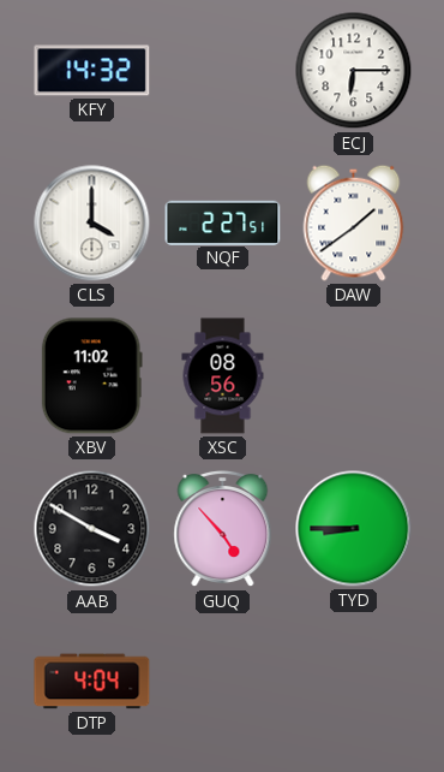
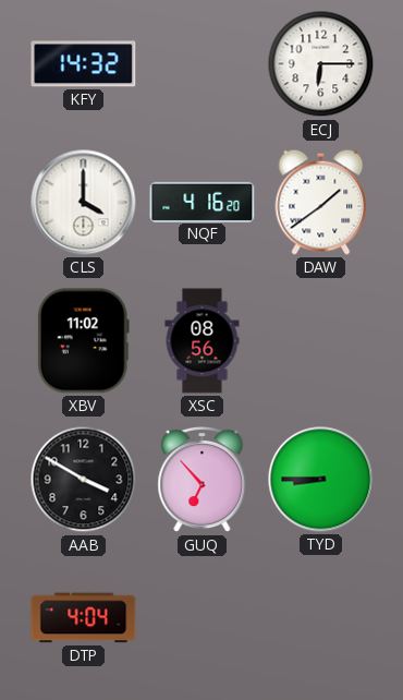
NQF: 2:27 -> 4:16
GUQ: 4:53 -> 6:53
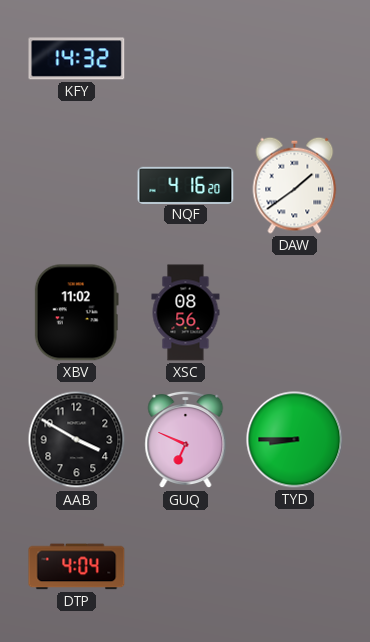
ECJ: 6:15 -> none
CLS: 4:00 -> none
GUQ: 6:53 -> 6:49
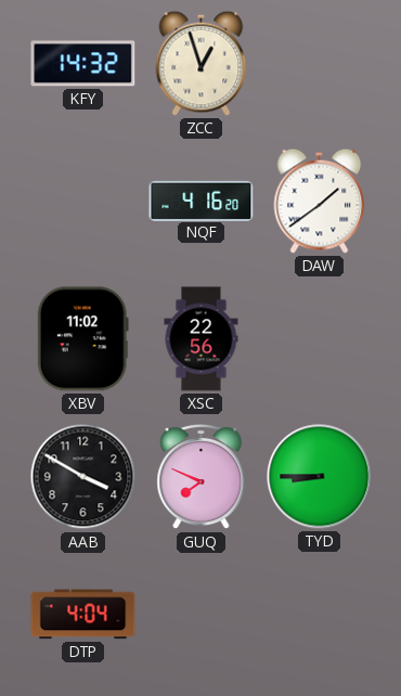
ZCC: none -> 12:57
XSC: 08:56 -> 22:56
GUQ: 6:49 -> 7:49
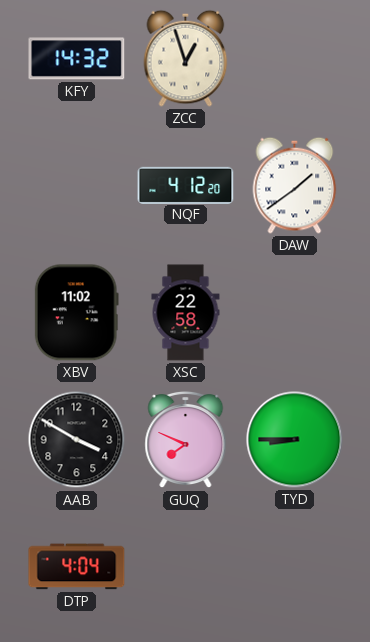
NQF: 4:16 -> 4:12
XSC: 22:56 -> 22:58
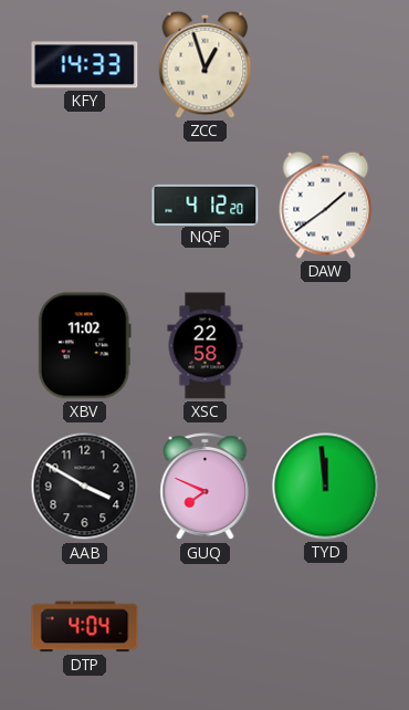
KFY: 14:32 -> 14:33
TYD: 8:45 -> 11:59
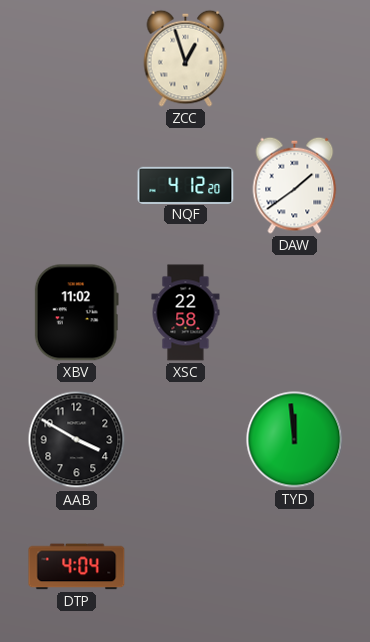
KFY: 14:33 -> none
GUQ: 7:49 -> none
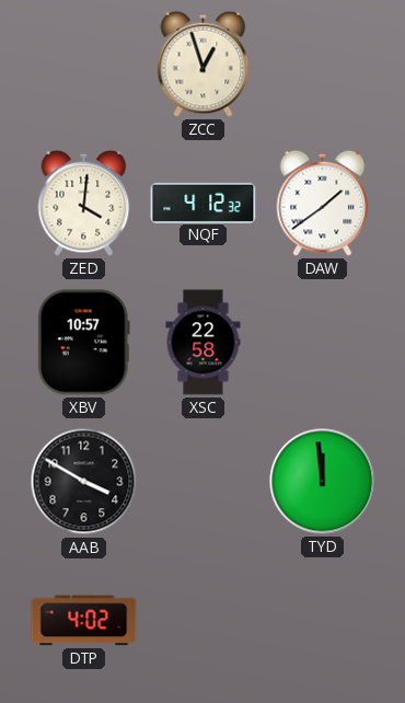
ZED: none -> 4:01
NQF: 4:12:20 -> 4:12:32
XBV: 11:02 -> 10:57
DTP: 4:04 -> 4:02
